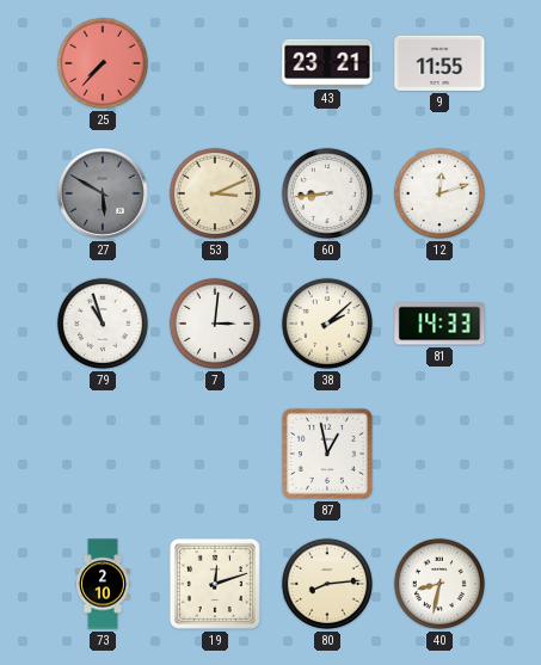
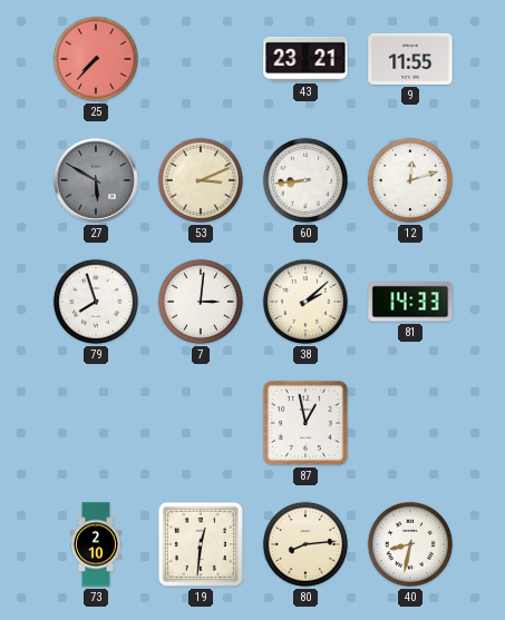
79: 10:57 -> 7:57
19: 12:12 -> 12:31
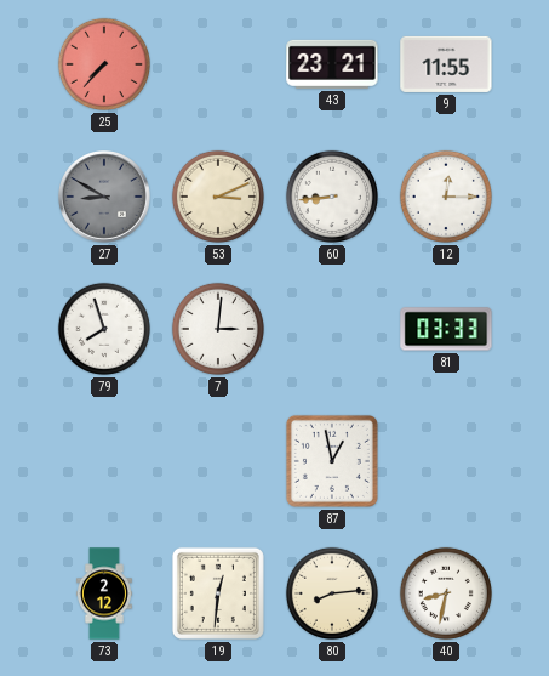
27: 5:50 -> 8:50
12: 12:12 -> 12:15
38: 2:08 -> none
81: 14:33 -> 03:33
73: 2:10 -> 2:12
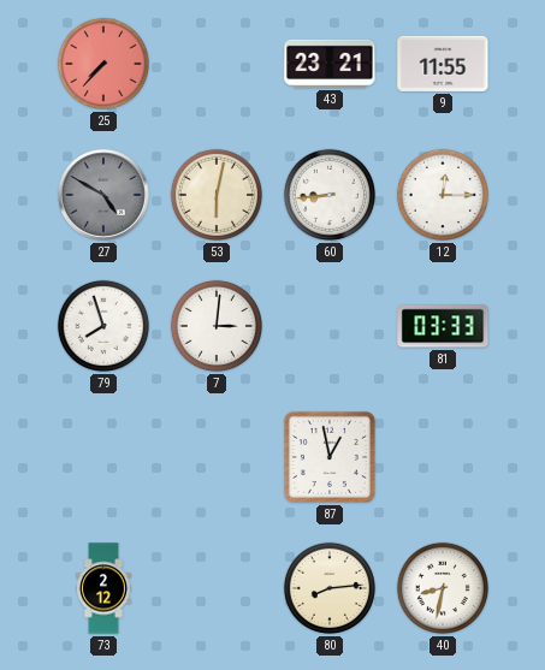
27: 8:50 -> 4:50
53: 3:11 -> 6:02
19: 12:31 -> none
